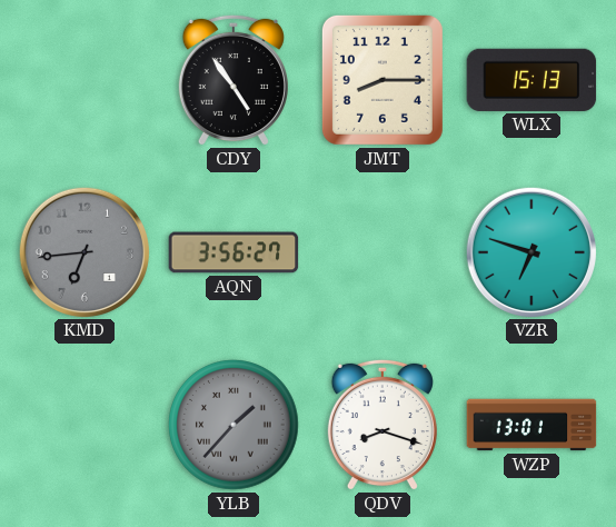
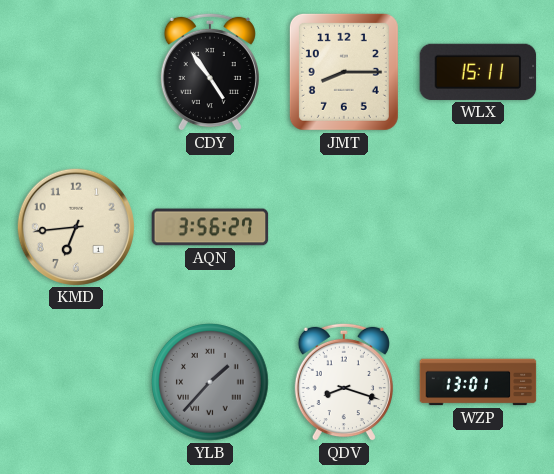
WLX: 15:13 -> 15:11
KMD dial: grey -> cream
VZR: 6:48 -> none
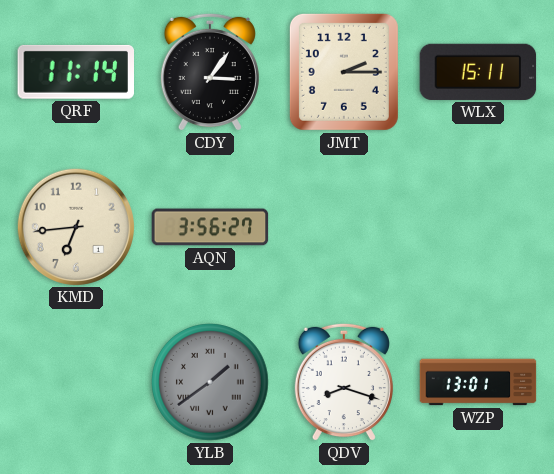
QRF: none -> 11:14
CDY: 4:54 -> 3:06
JMT: 8:15 -> 2:15
YLB: 1:37 -> 1:39
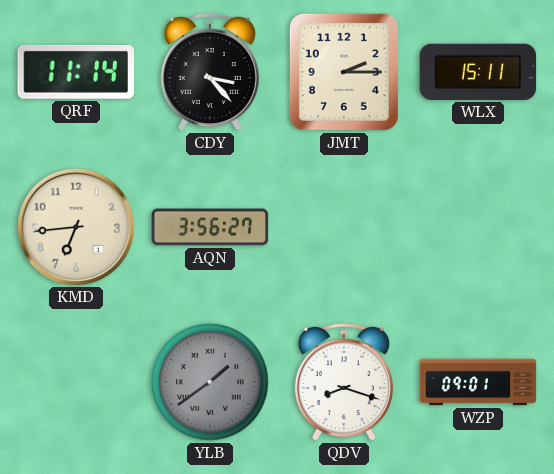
CDY: 3:06 -> 3:23
WZP: 13:01 -> 09:01
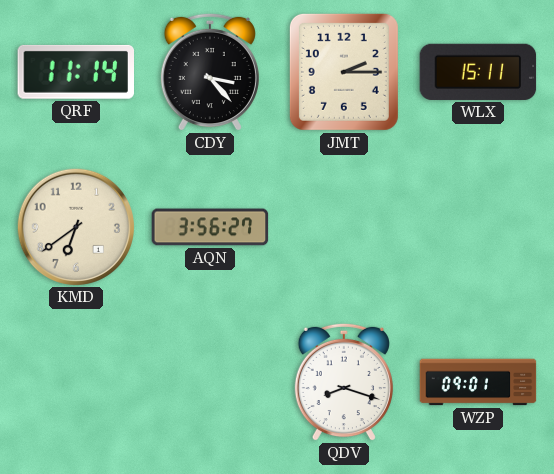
KMD: 6:44 -> 6:39
YLB: 1:39 -> none
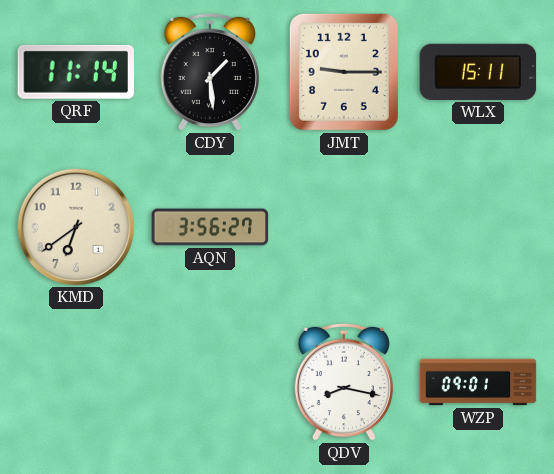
CDY: 3:23 -> 1:29
JMT: 2:15 -> 9:15
QDV: 8:18 -> 8:17
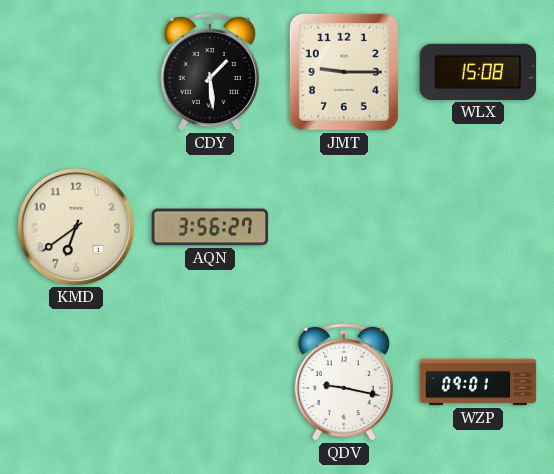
QRF: 11:14 -> none
WLX: 15:11 -> 15:08
QDV: 8:17 -> 9:17
